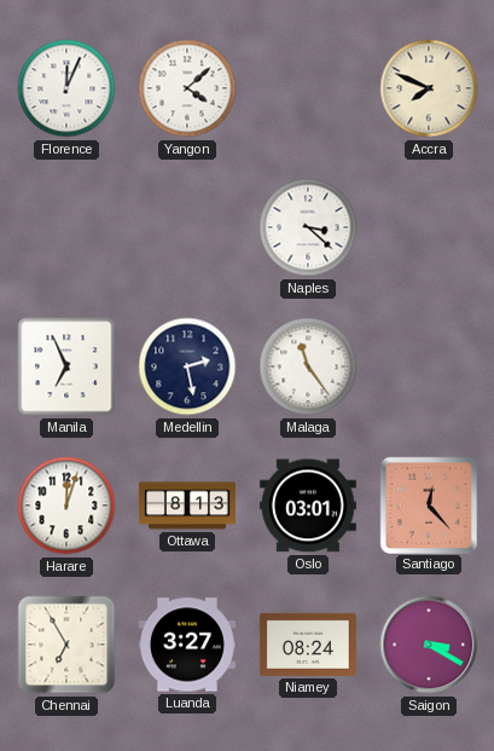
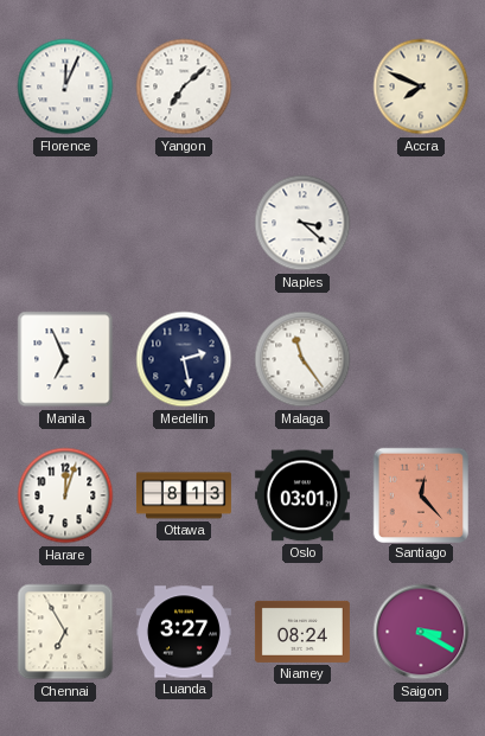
Yangon: 4:08 -> 7:08
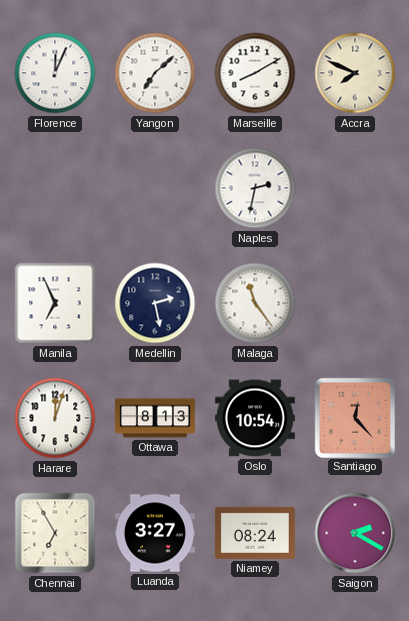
Marseille: none -> 8:10
Naples: 3:22 -> 2:32
Oslo: 03:01 -> 10:54
Saigon: 3:20 -> 2:20
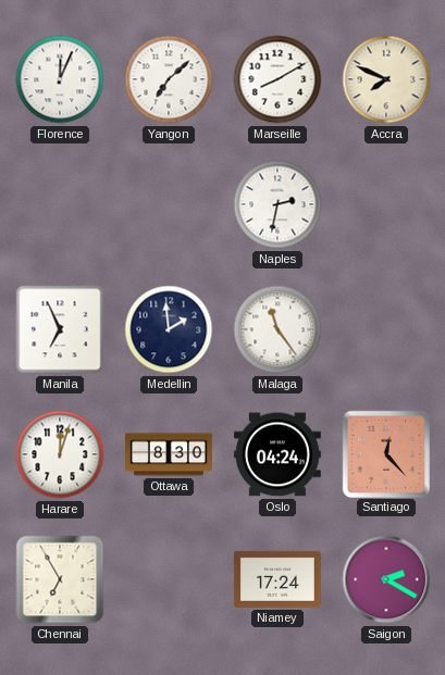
Medellin: 2:28 -> 1:59
Ottawa: 8:13 -> 8:30
Oslo: 10:54 -> 04:24
Luanda: 3:27 -> none
Niamey: 08:24 -> 17:24
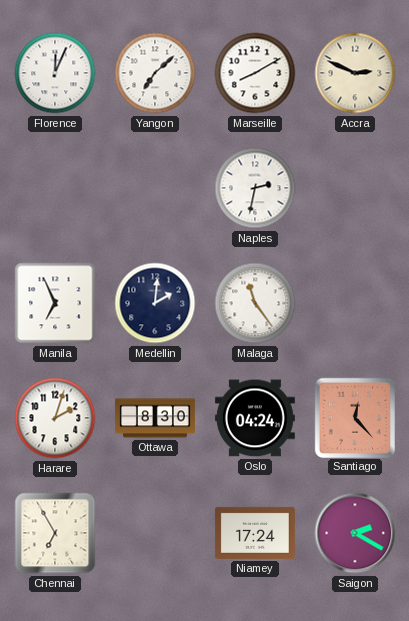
Accra: 7:49 -> 2:49
Medellin: 1:59 -> 2:01
Harare: 12:03 -> 2:03
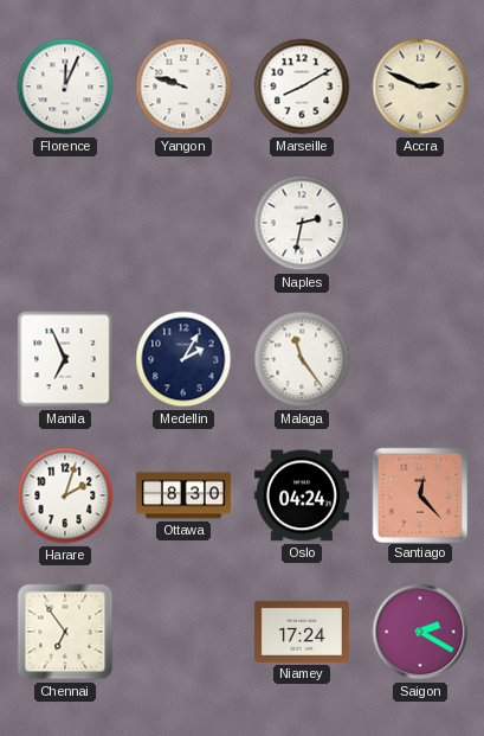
Yangon: 7:08 -> 9:48
Medellin: 2:01 -> 2:05
Chennai: 6:55 -> 6:54
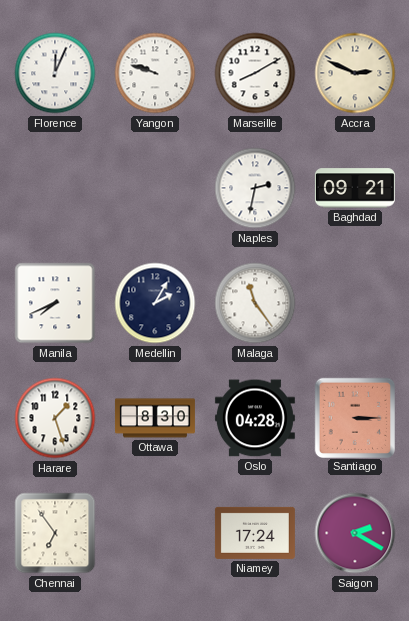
Baghdad: none -> 09:21
Manila: 6:56 -> 7:41
Harare: 2:03 -> 1:27
Oslo: 04:24 -> 04:28
Santiago: 12:23 -> 3:15
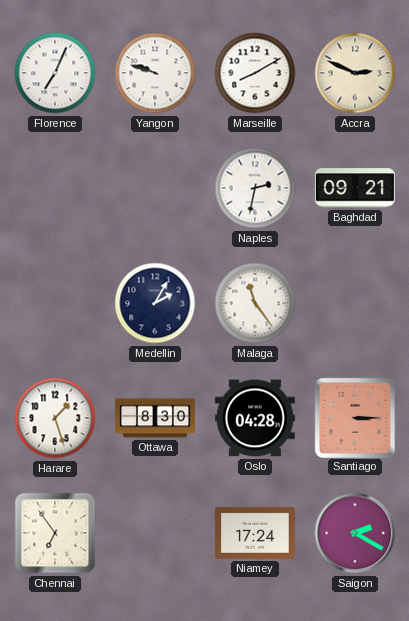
Florence: 12:04 -> 7:04
Manila: 7:41 -> none
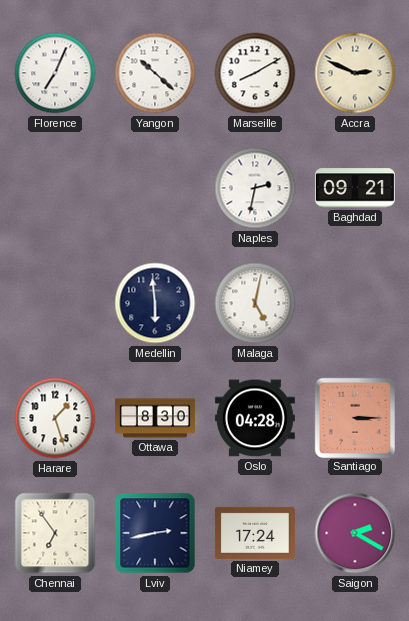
Yangon: 9:48 -> 10:22
Medellin: 2:05 -> 5:59
Malaga: 11:24 -> 5:02
Lviv: none -> 2:43
